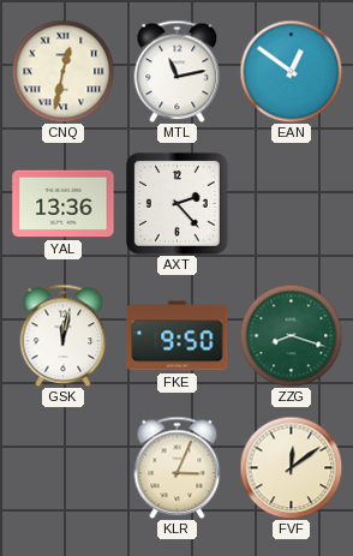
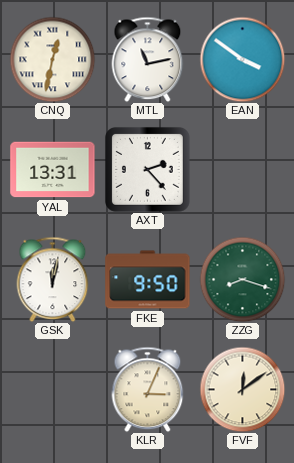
EAN: 12:51 -> 3:51
YAL: 13:36 -> 13:31
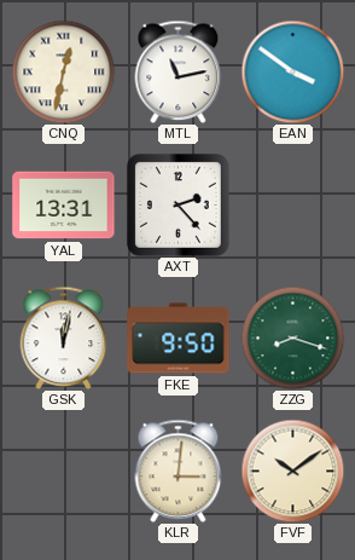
KLR: 3:04 -> 3:01
FVF: 12:09 -> 10:09
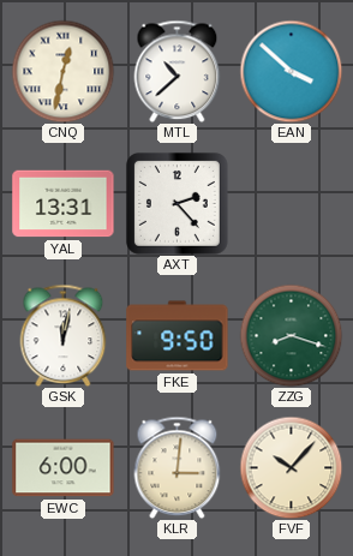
MTL: 11:13 -> 10:38
EAN: 3:51 -> 3:52
EWC: none -> 6:00
FVF: 10:09 -> 10:07
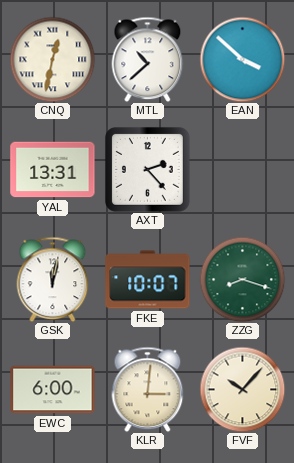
FKE: 9:50 -> 10:07
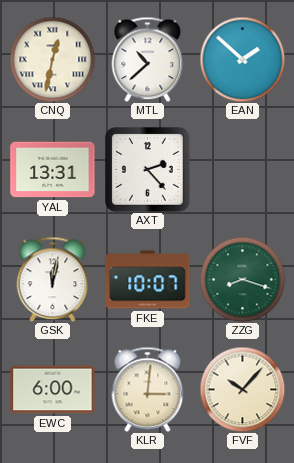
EAN: 3:52 -> 1:52
